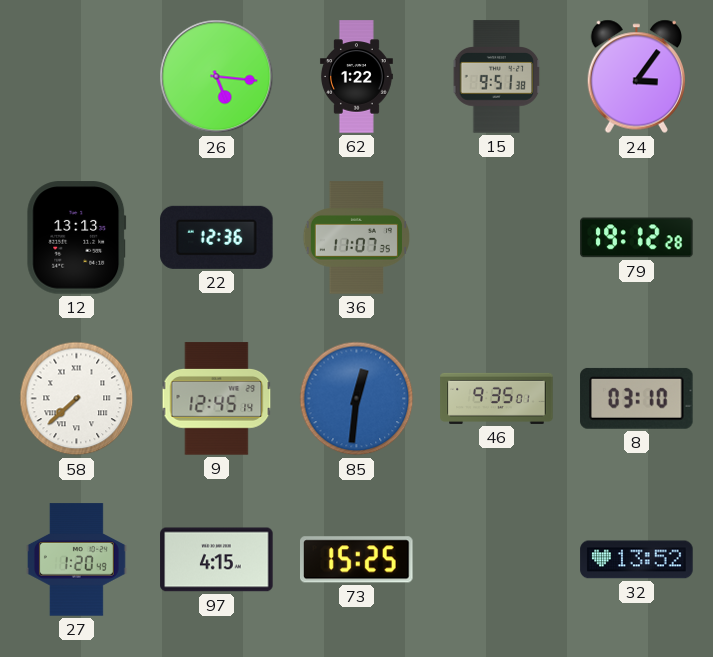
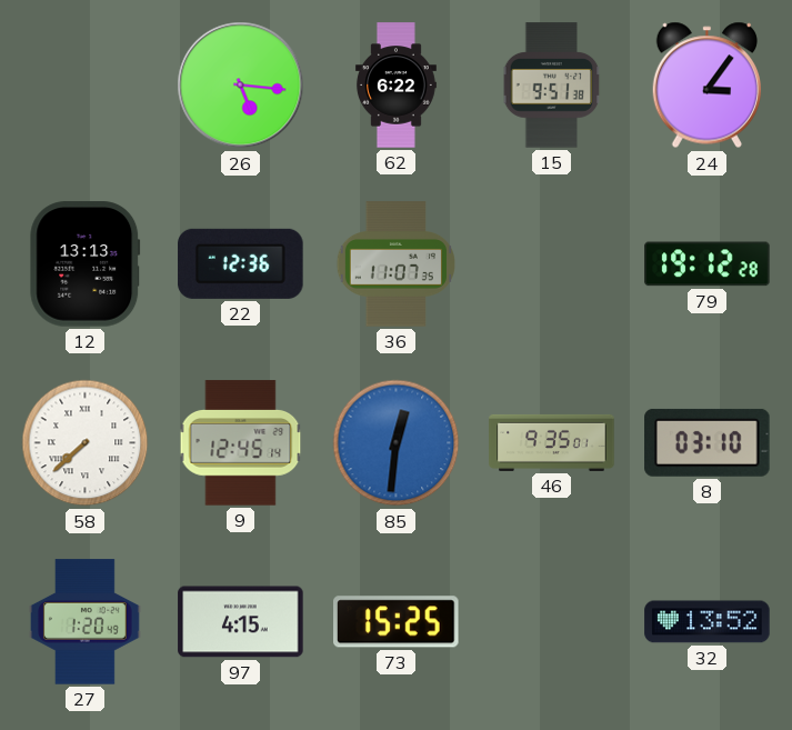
62: 1:22 -> 6:22
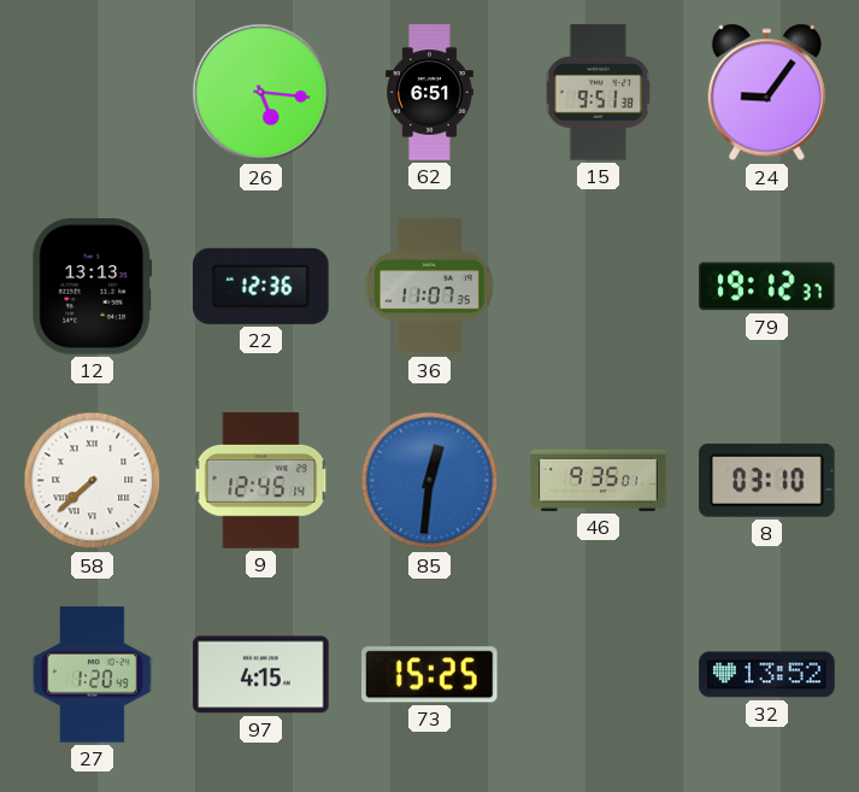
62: 6:22 -> 6:51
24: 3:06 -> 9:06
79: 19:12:28 -> 19:12:37
